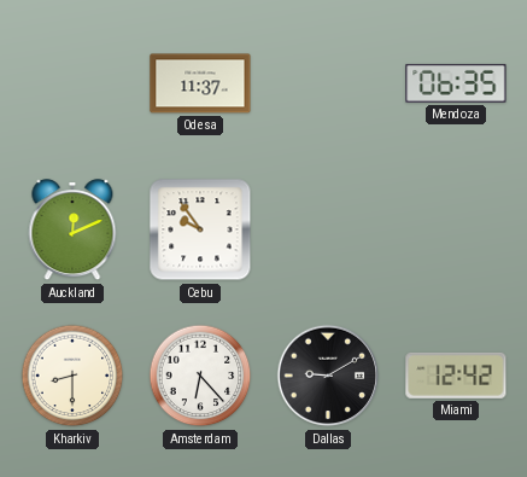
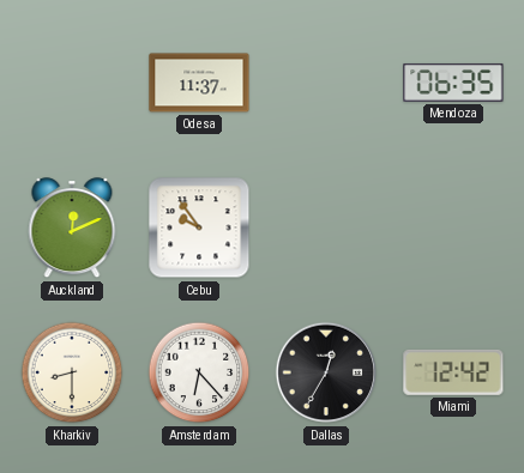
Dallas: 9:10 -> 12:35
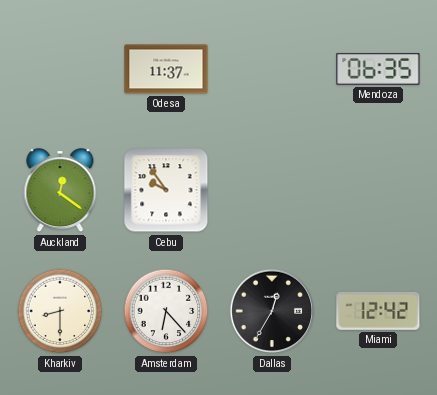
Auckland: 12:11 -> 12:21
